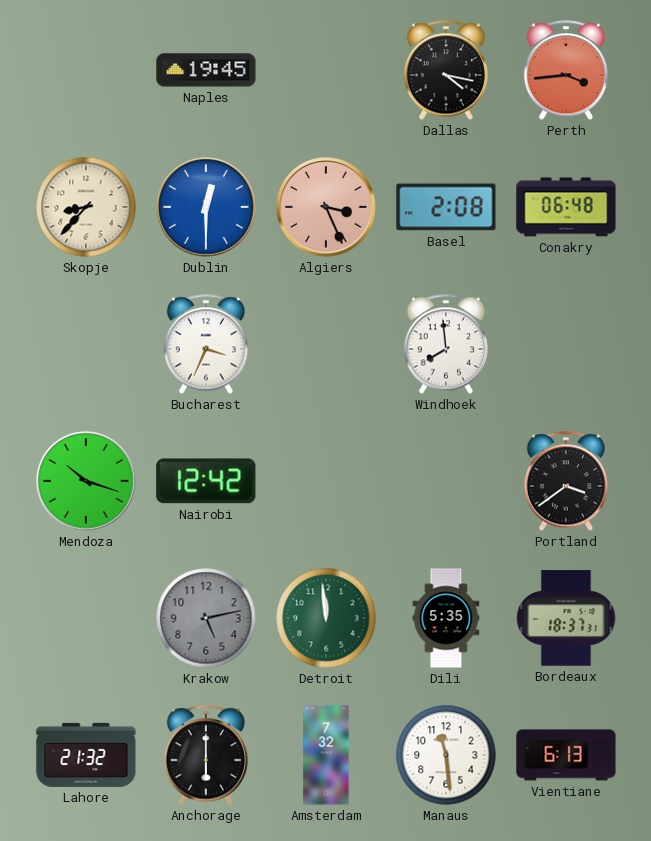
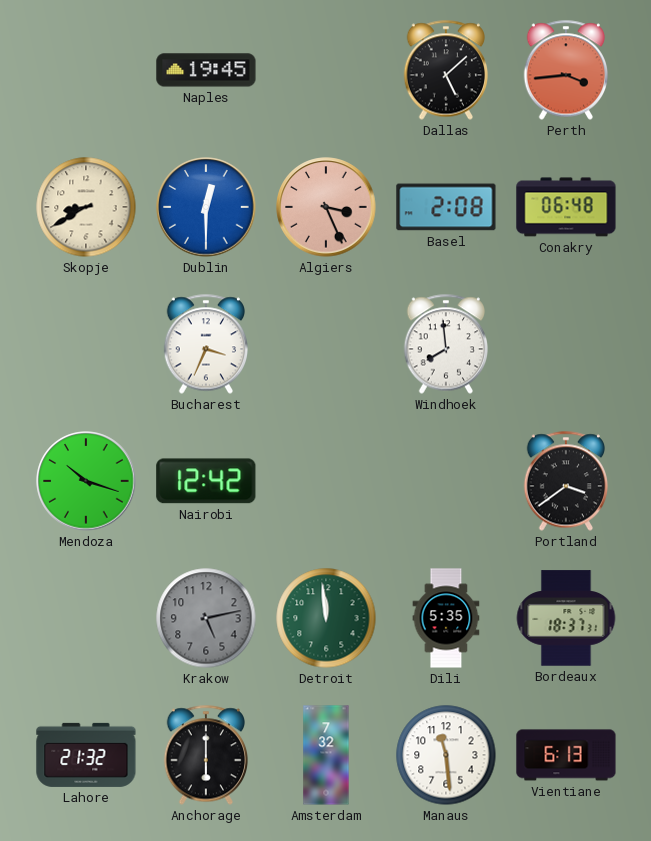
Dallas: 4:17 -> 5:08
Skopje: 8:37 -> 8:40
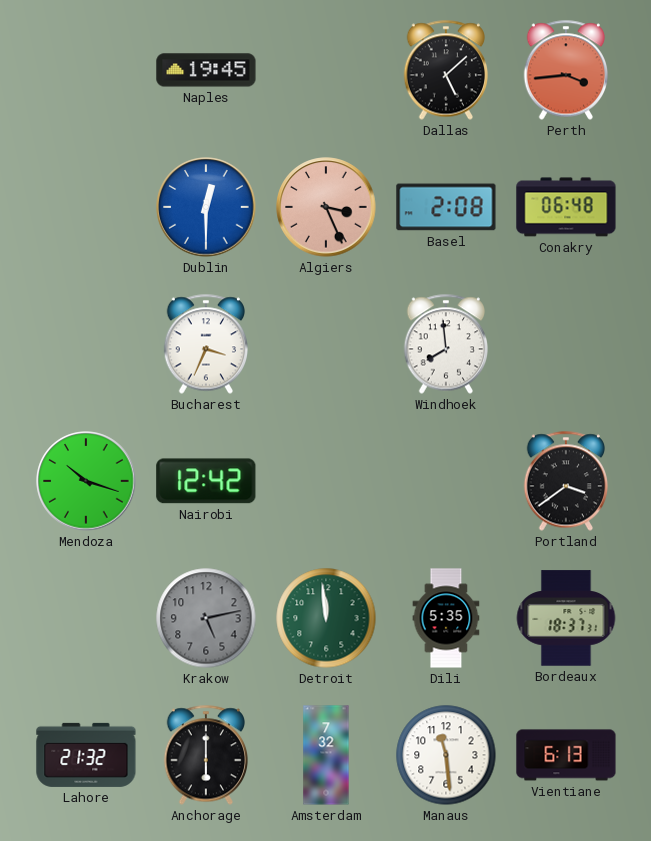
Skopje: 8:40 -> none
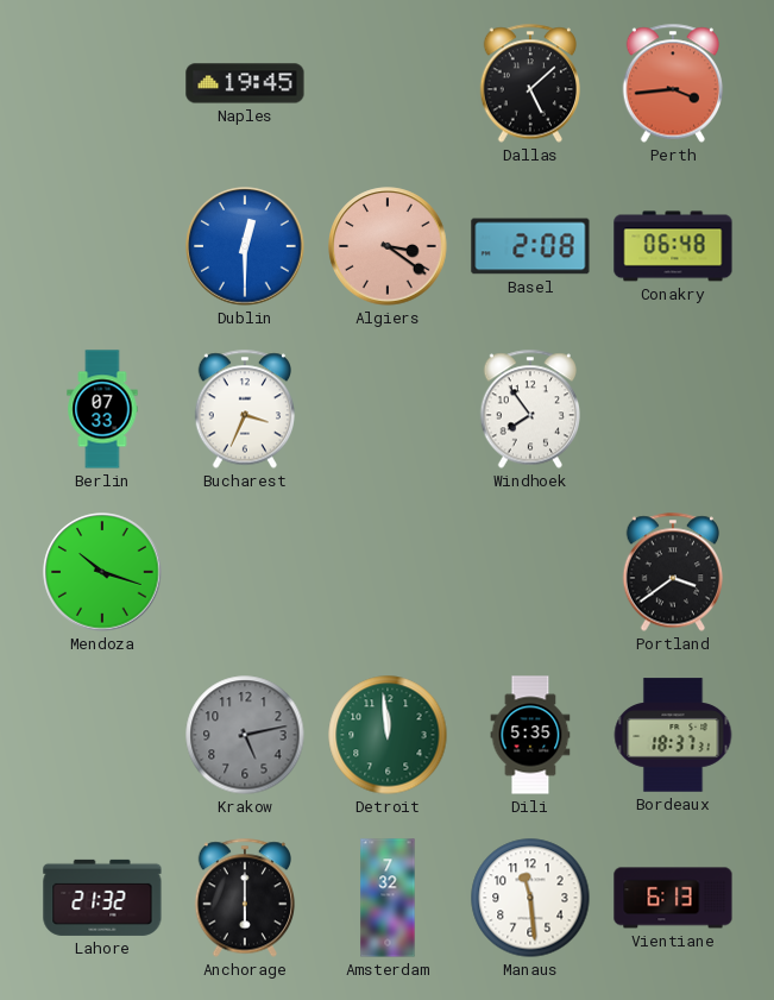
Algiers: 3:26 -> 3:21
Berlin: none -> 07:33
Windhoek: 7:59 -> 7:54
Nairobi: 12:42 -> none
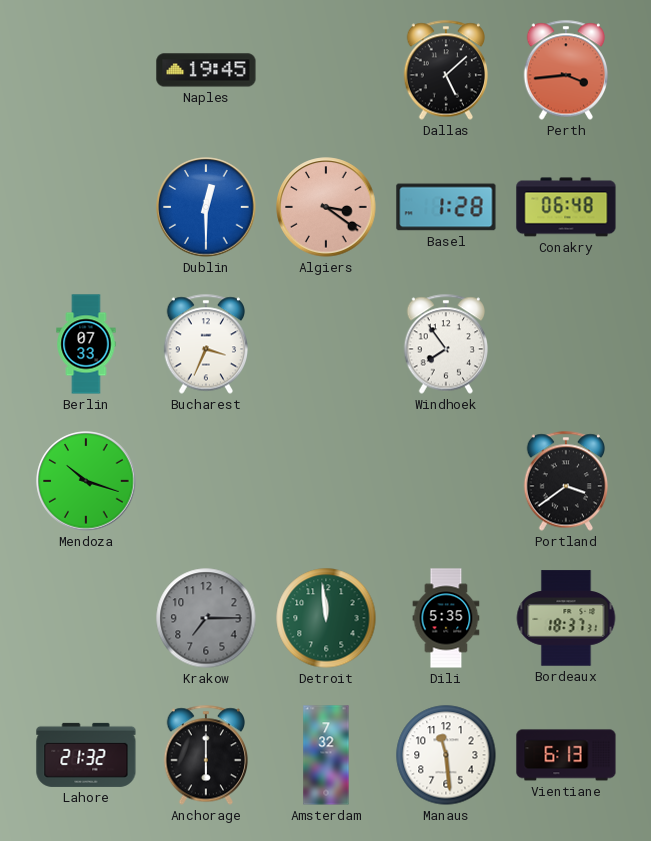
Basel: 2:08 -> 1:28
Krakow: 5:13 -> 7:15
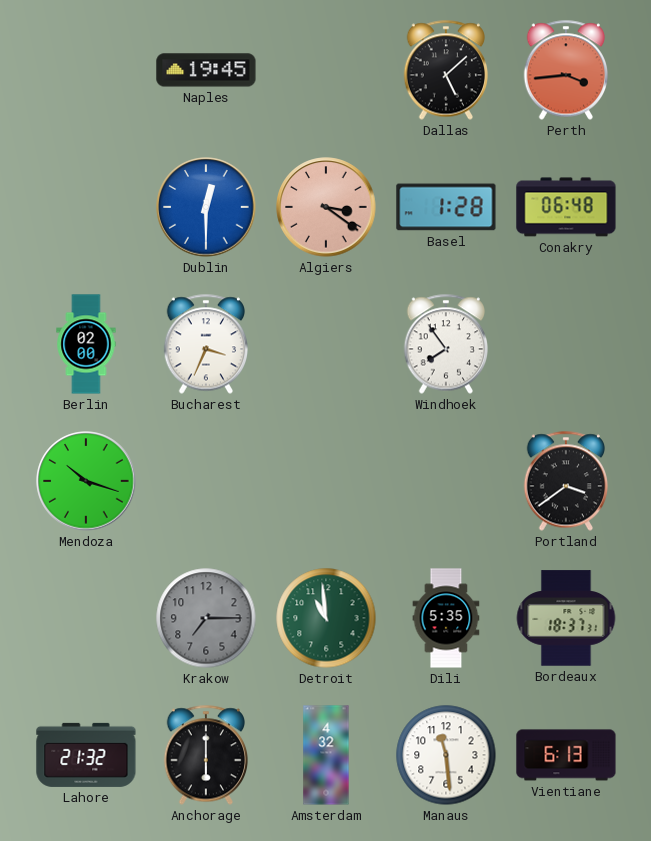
Berlin: 07:33 -> 02:00
Detroit: 11:59 -> 10:59
Amsterdam: 7:32 -> 4:32
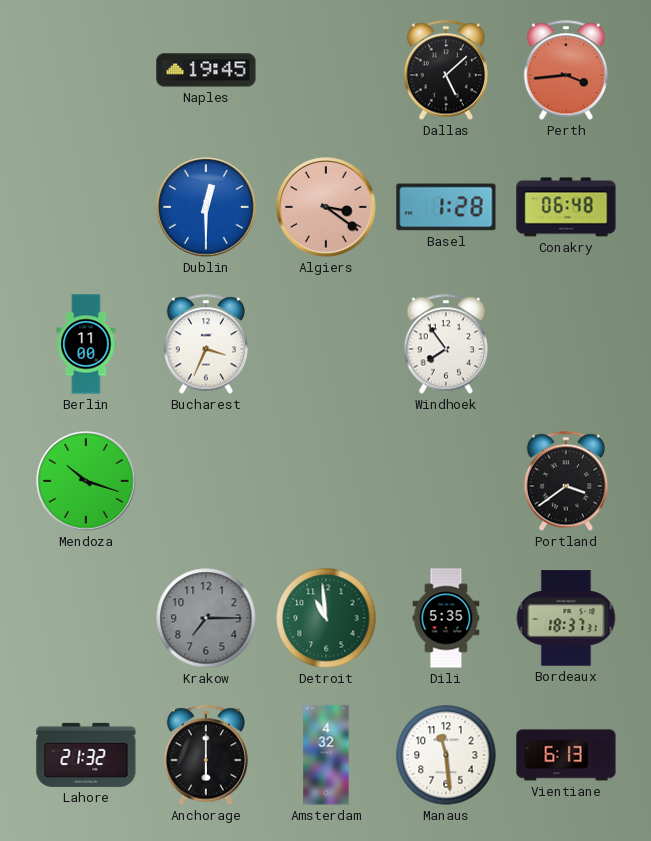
Berlin: 02:00 -> 11:00
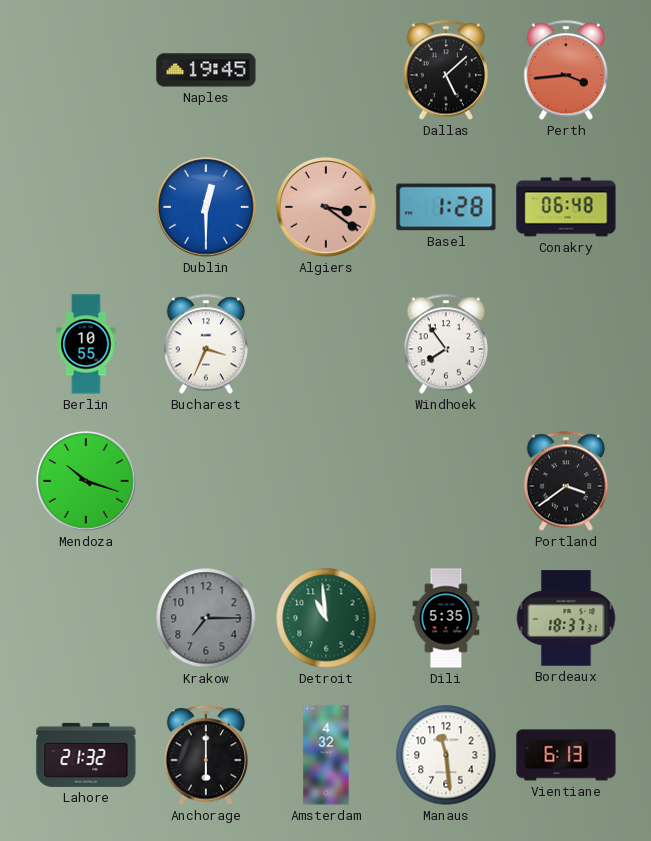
Berlin: 11:00 -> 10:55
